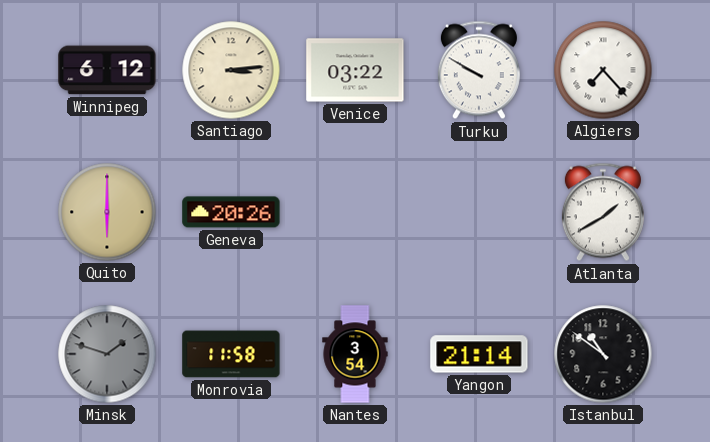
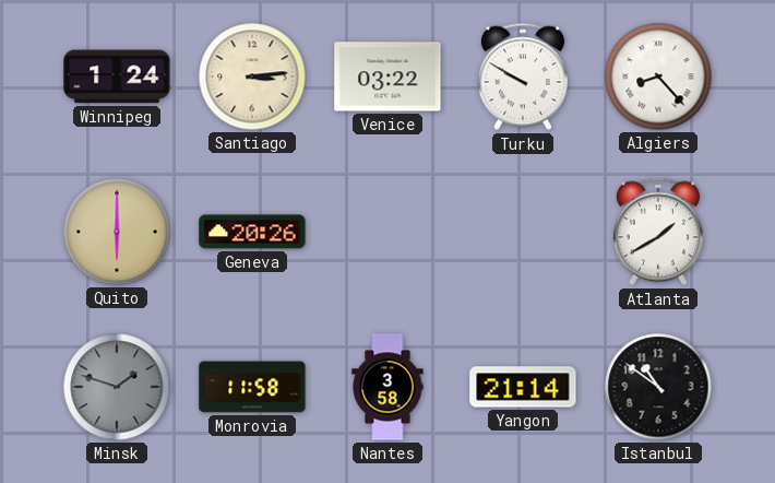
Winnipeg: 6:12 -> 1:24
Algiers: 7:23 -> 8:23
Nantes: 3:54 -> 3:58
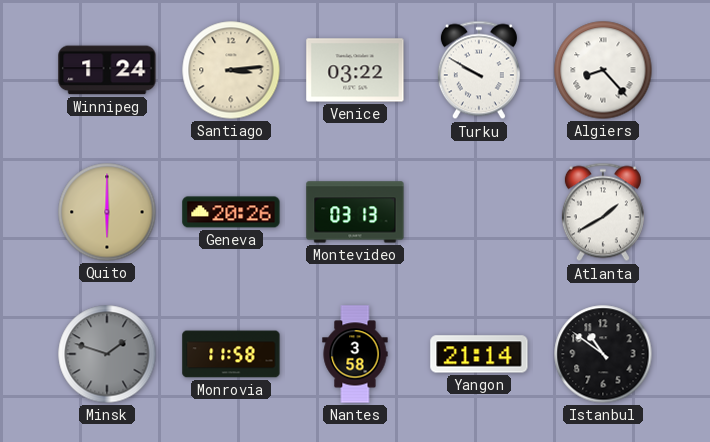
Montevideo: none -> 03:13
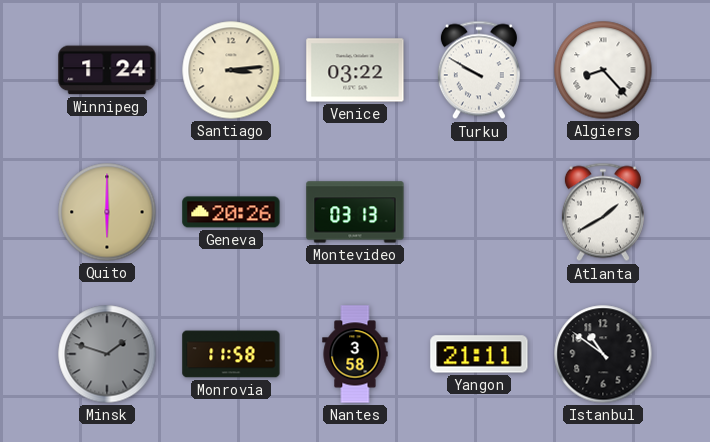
Yangon: 21:14 -> 21:11
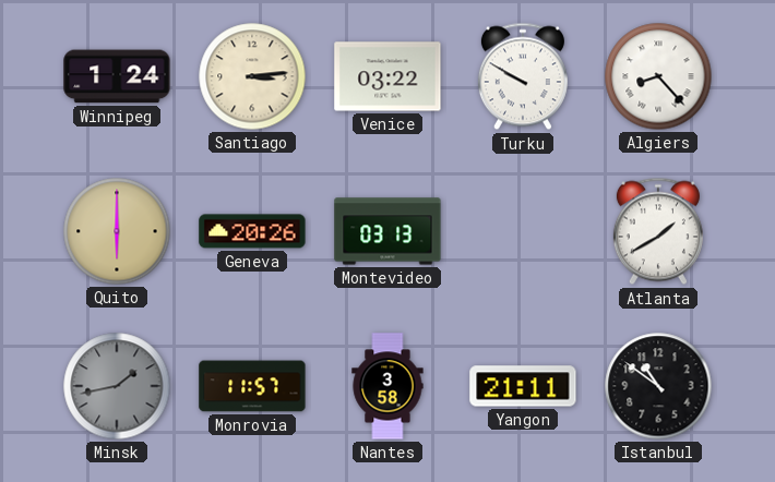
Minsk: 1:48 -> 1:43
Monrovia: 11:58 -> 11:57
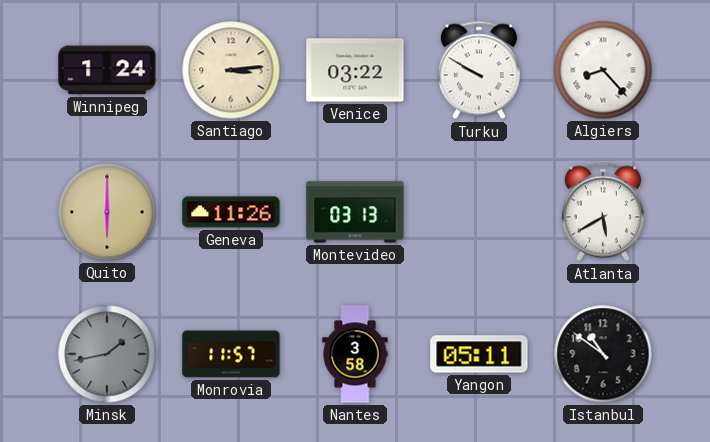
Geneva: 20:26 -> 11:26
Atlanta: 1:40 -> 5:40
Yangon: 21:11 -> 05:11
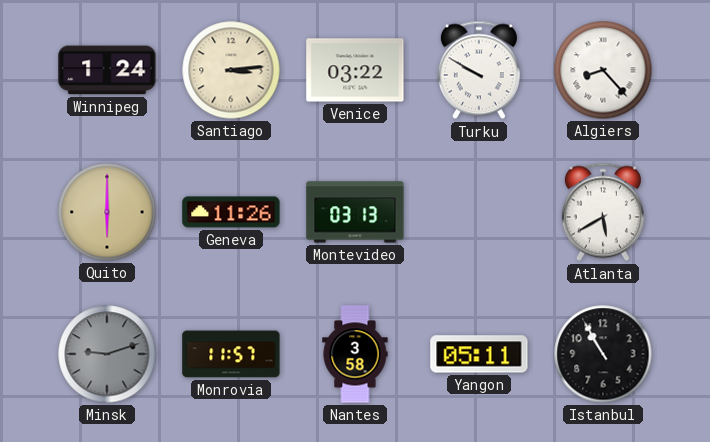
Minsk: 1:43 -> 9:12
Istanbul: 10:51 -> 10:55
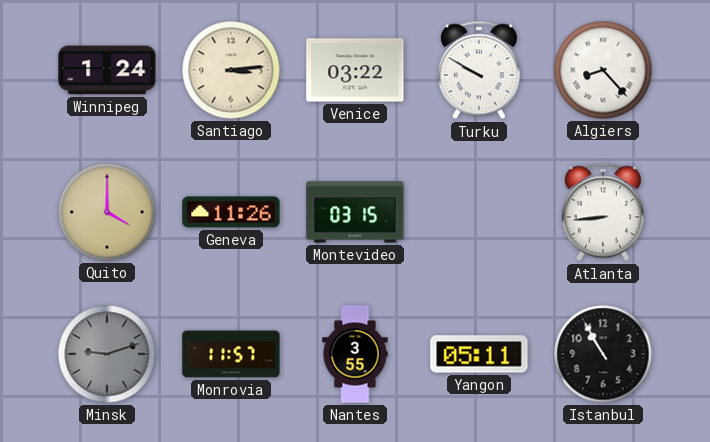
Quito: 6:00 -> 4:00
Montevideo: 03:13 -> 03:15
Atlanta: 5:40 -> 8:44
Nantes: 3:58 -> 3:55
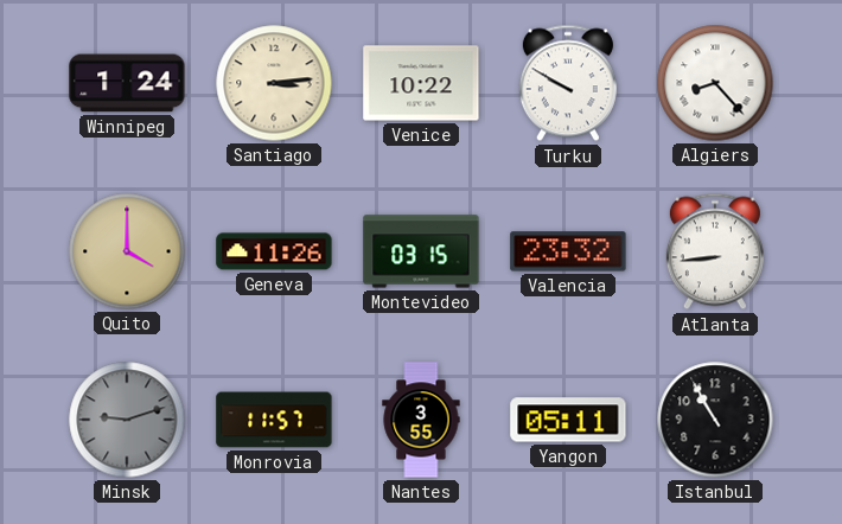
Venice: 03:22 -> 10:22
Valencia: none -> 23:32
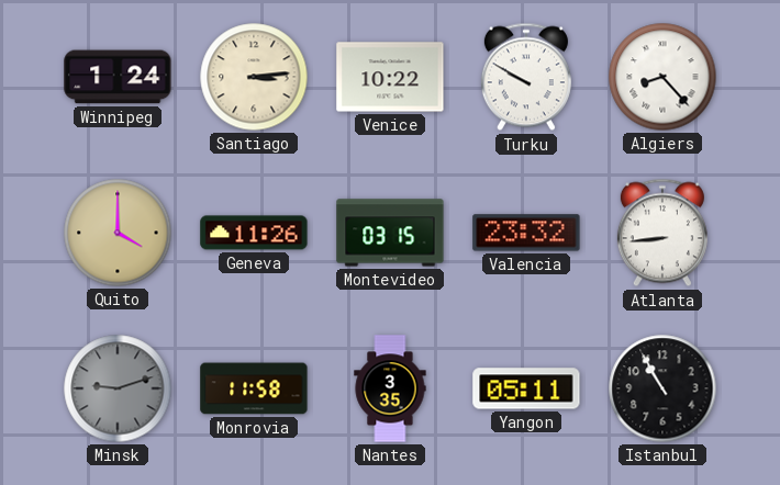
Monrovia: 11:57 -> 11:58
Nantes: 3:55 -> 3:35
